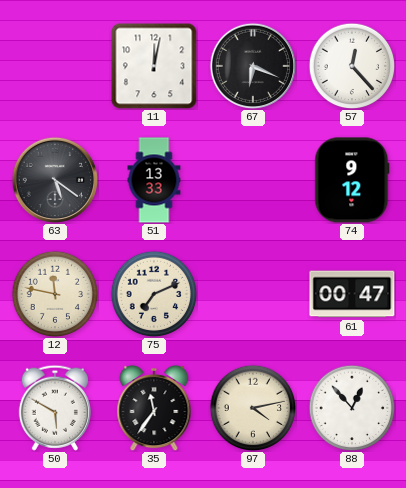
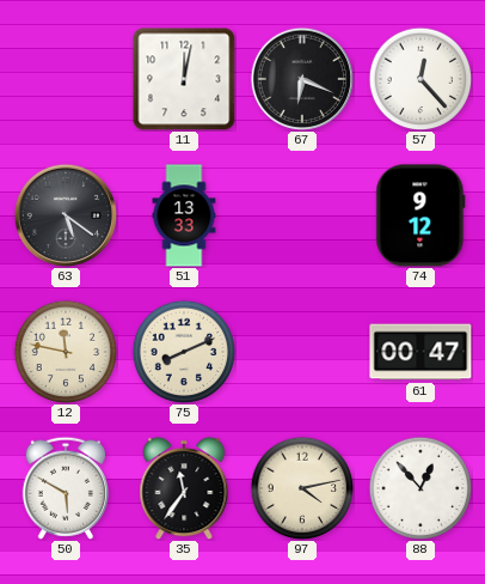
75: 7:11 -> 8:11
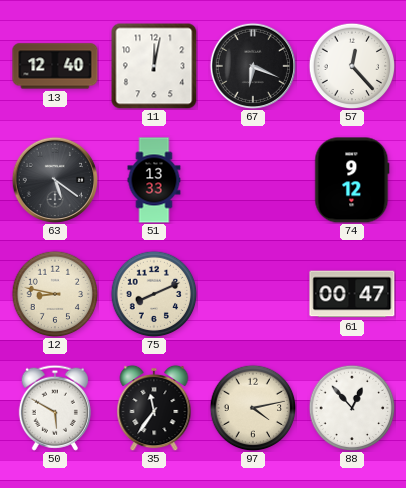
13: none -> 12:40
12: 11:47 -> 8:47
